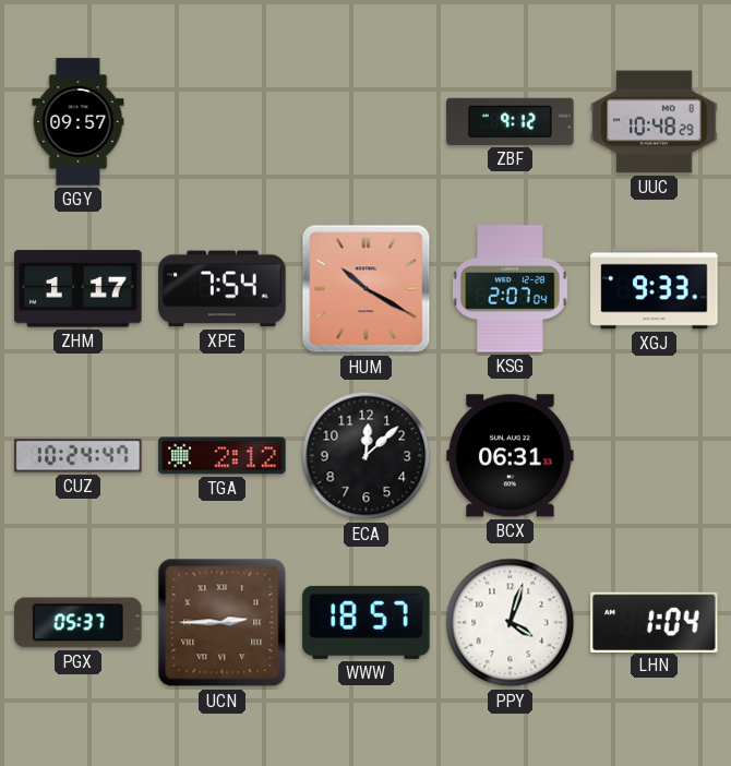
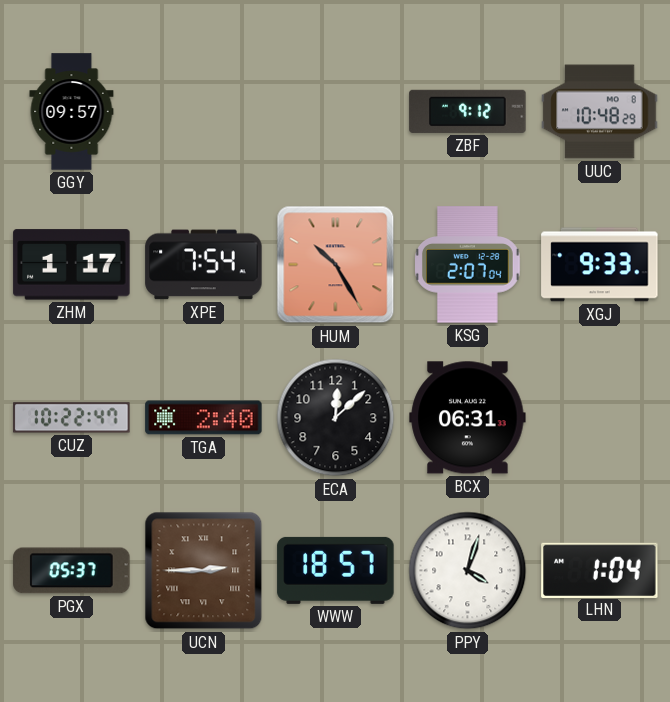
HUM: 10:20 -> 10:25
CUZ: 10:24 -> 10:22
TGA: 2:12 -> 2:40
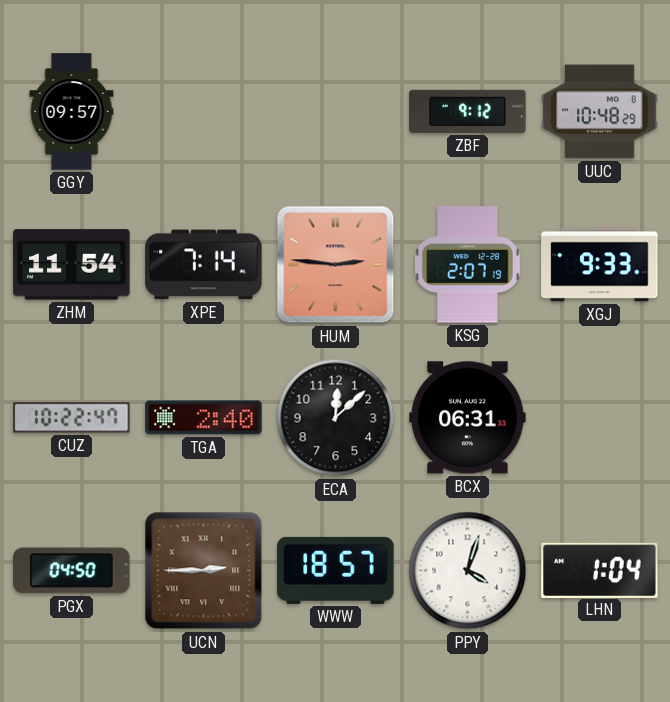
ZHM: 1:17 -> 11:54
XPE: 7:54 -> 7:14
HUM: 10:25 -> 2:46
KSG: 2:07:04 -> 2:07:19
PGX: 05:37 -> 04:50
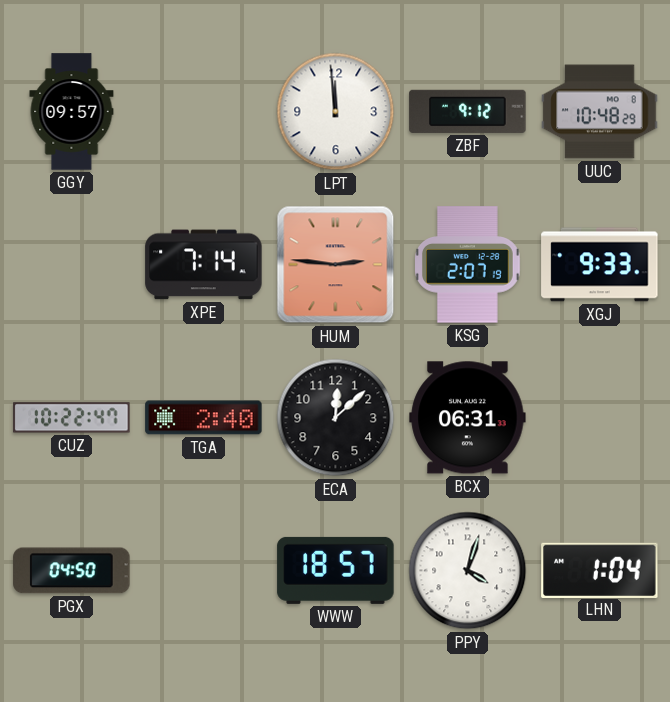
LPT: none -> 11:59
ZHM: 11:54 -> none
UCN: 2:45 -> none
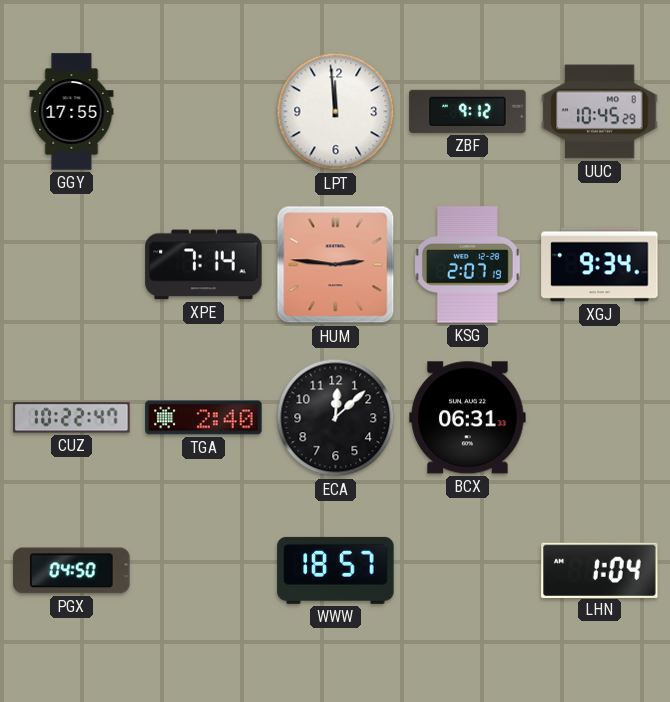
GGY: 09:57 -> 17:55
UUC: 10:48 -> 10:45
XGJ: 9:33 -> 9:34
PPY: 4:03 -> none
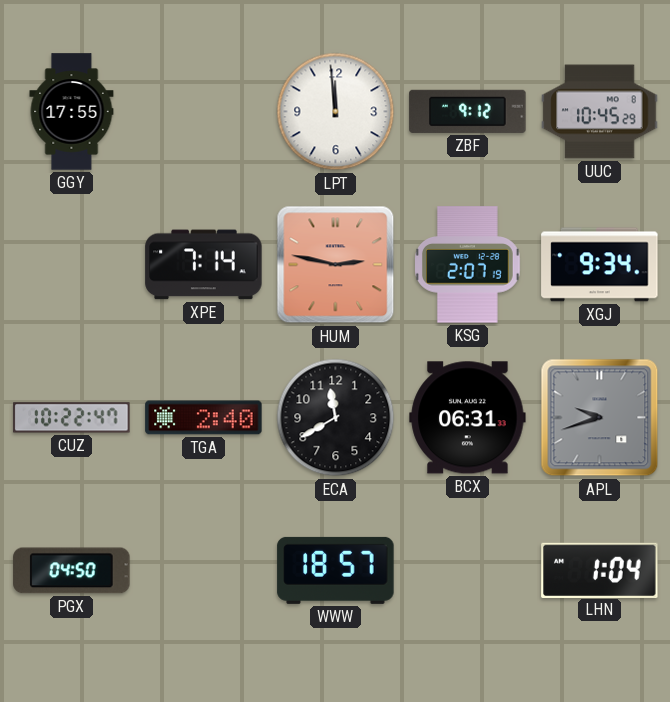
HUM: 2:46 -> 2:47
ECA: 12:08 -> 11:40
APL: none -> 9:42
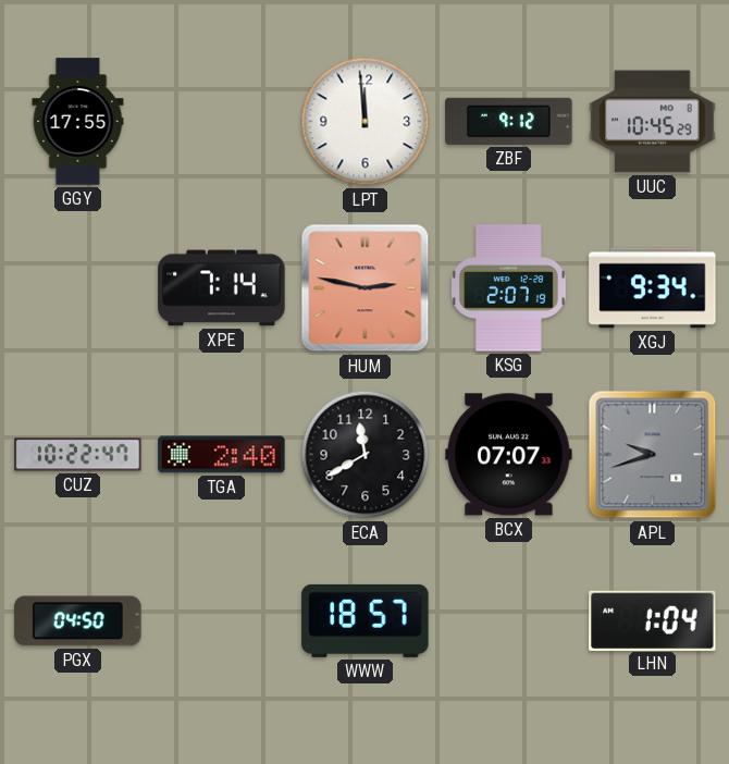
BCX: 06:31 -> 07:07
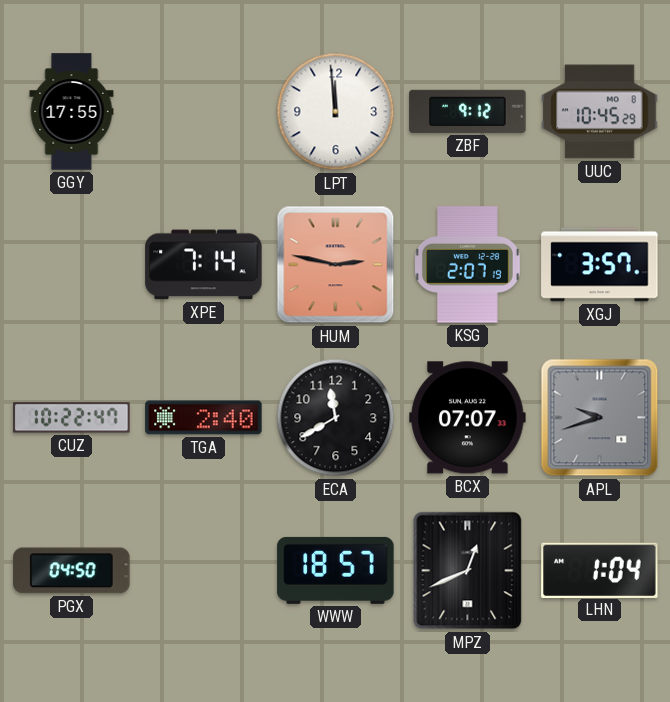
XGJ: 9:34 -> 3:57
MPZ: none -> 12:41
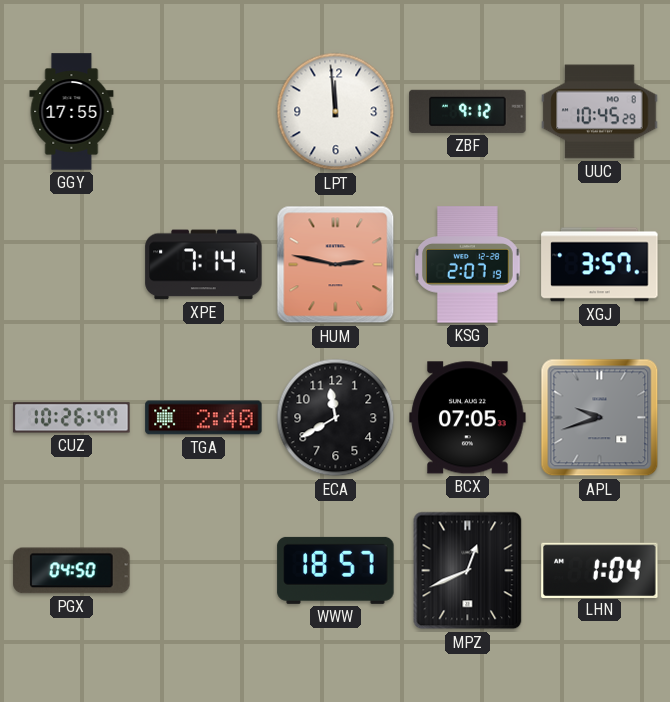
CUZ: 10:22 -> 10:26
BCX: 07:07 -> 07:05
